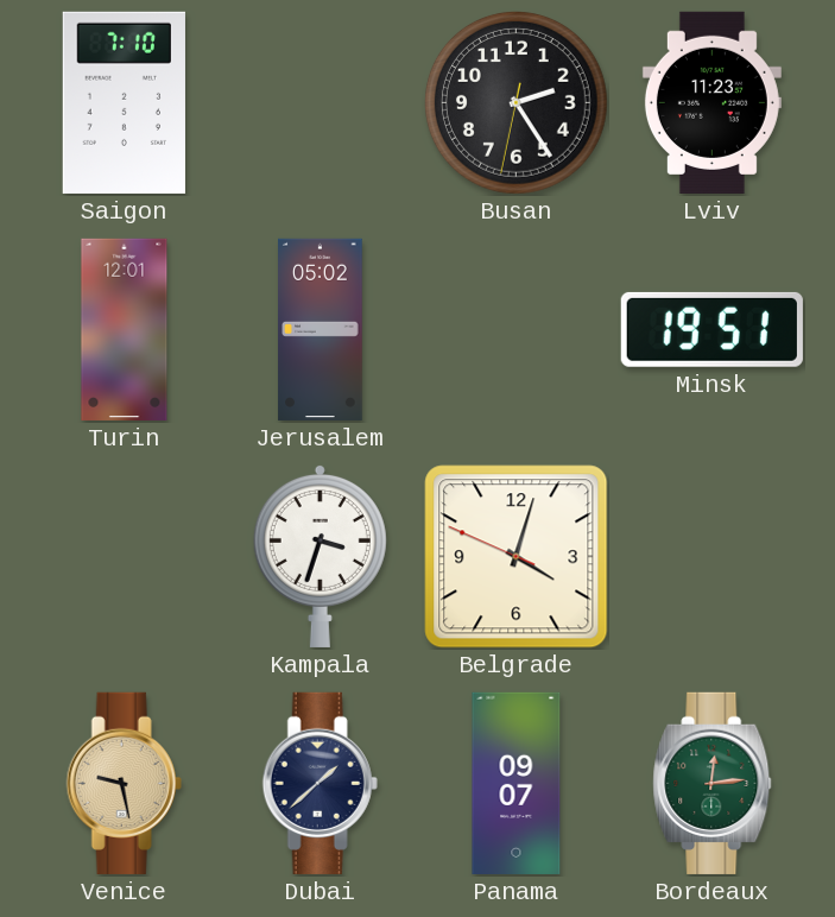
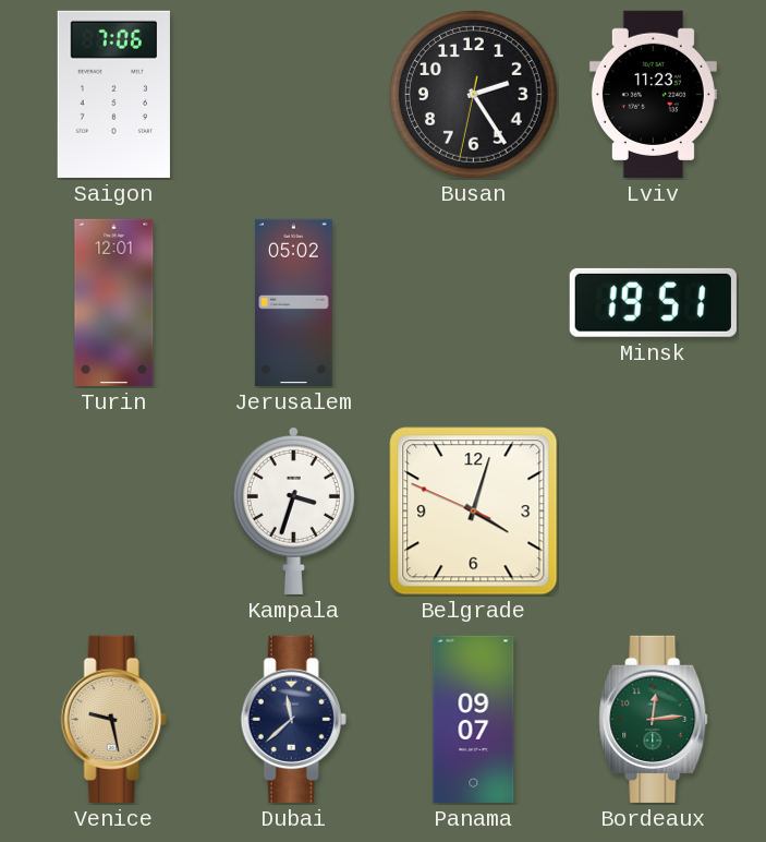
Saigon: 7:10 -> 7:06
Dubai: 1:38 -> 11:38
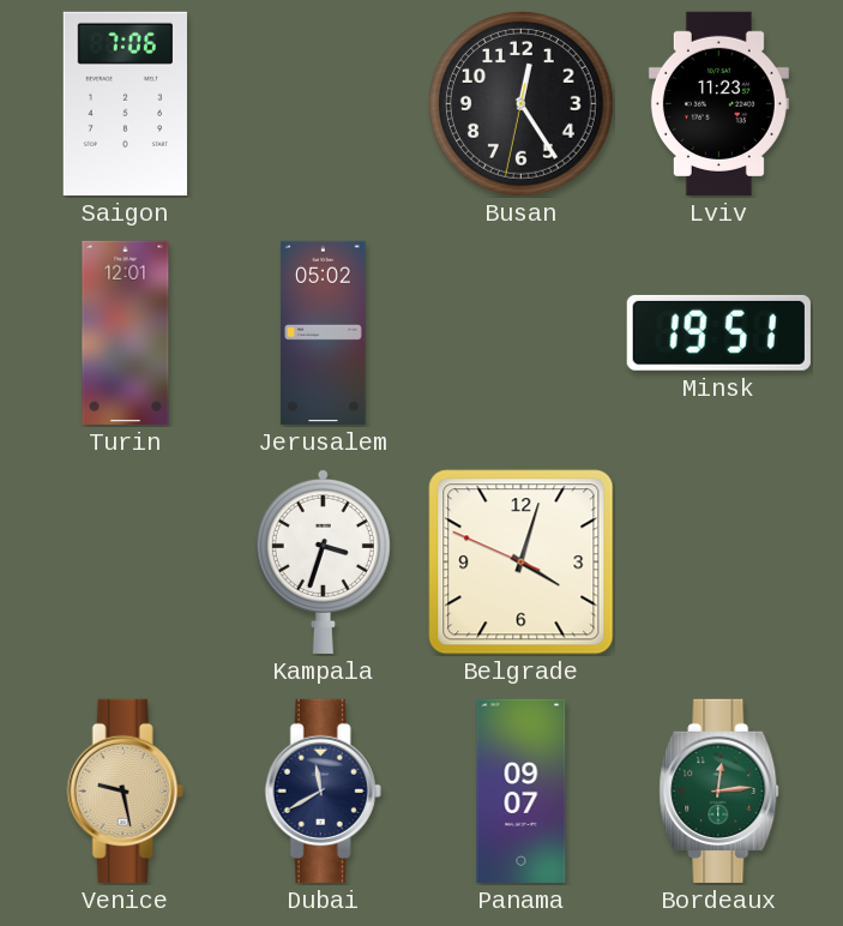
Busan: 2:24 -> 12:24
Dubai: 11:38 -> 11:40
